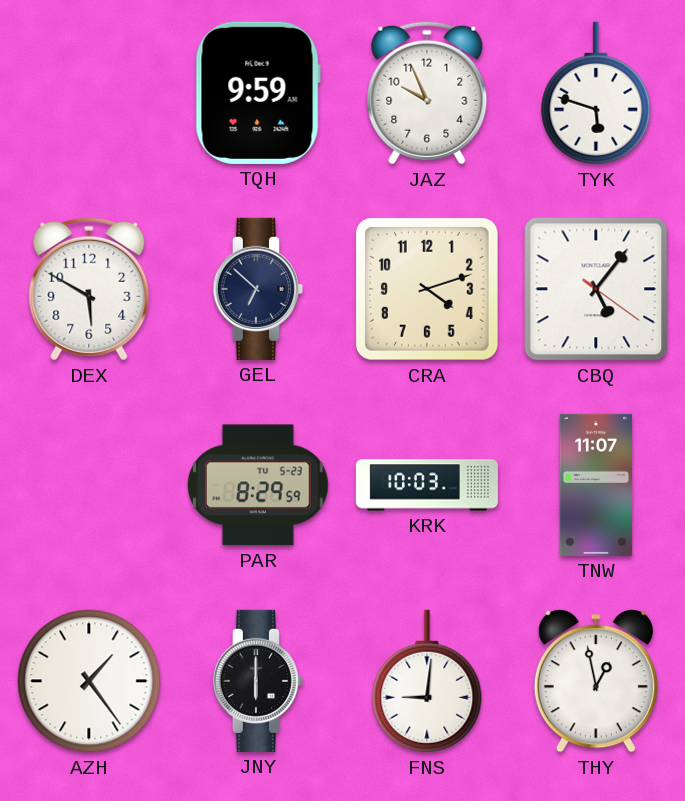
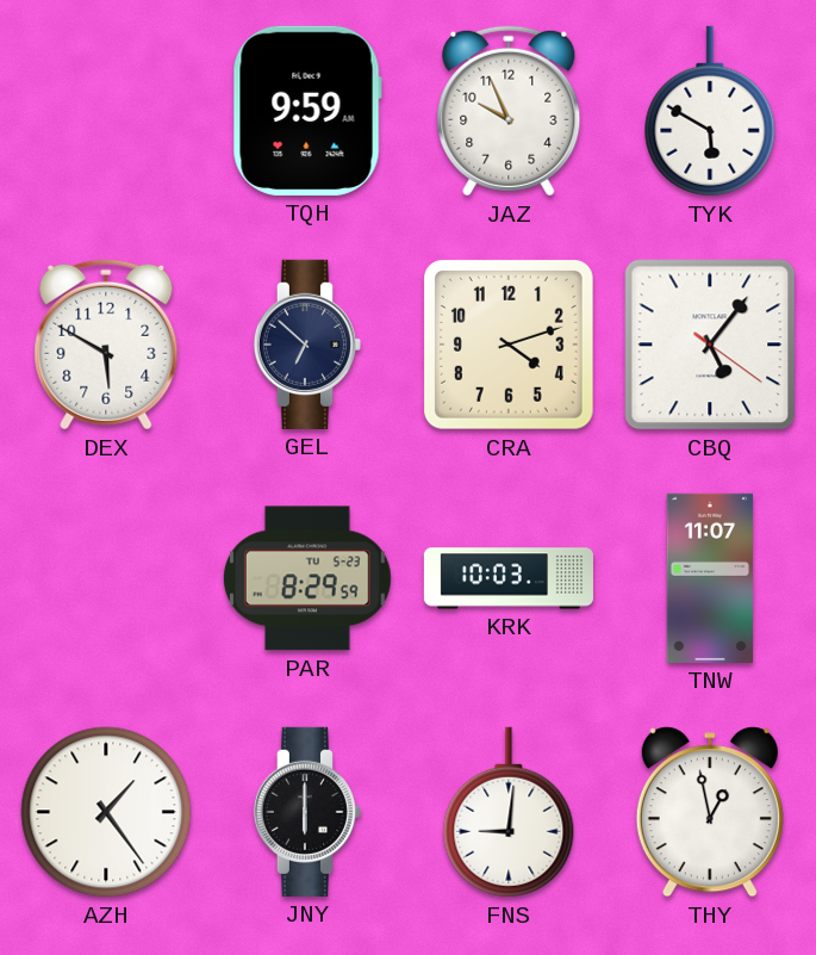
TYK: 5:48 -> 5:50
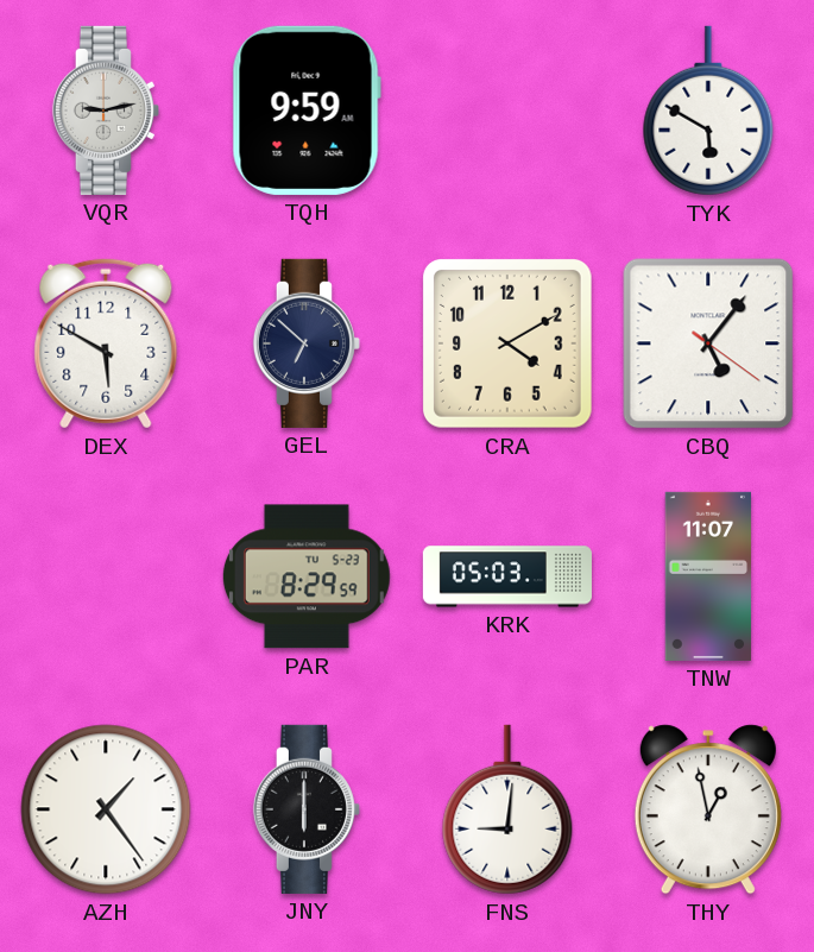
VQR: none -> 9:13
JAZ: 9:56 -> none
CRA: 4:12 -> 4:10
KRK: 10:03 -> 05:03
